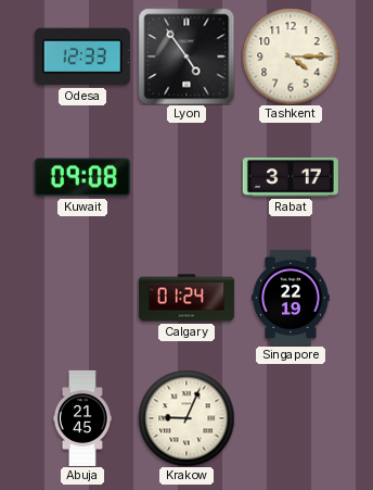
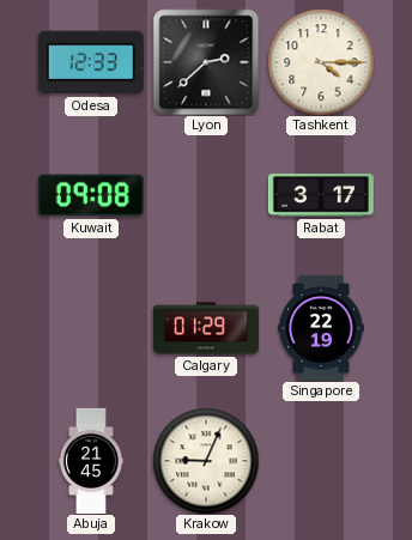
Lyon: 4:54 -> 2:38
Calgary: 01:24 -> 01:29
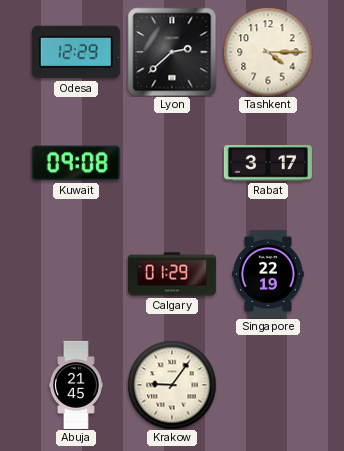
Odesa: 12:33 -> 12:29
Krakow: 9:04 -> 9:06
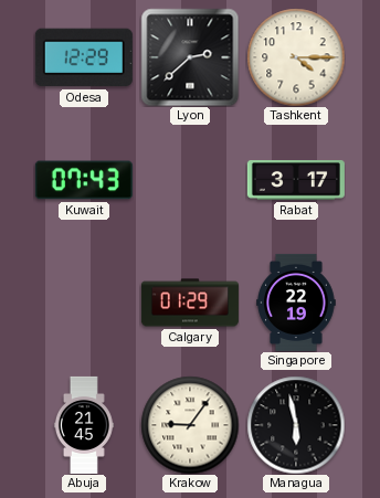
Kuwait: 09:08 -> 07:43
Managua: none -> 5:58
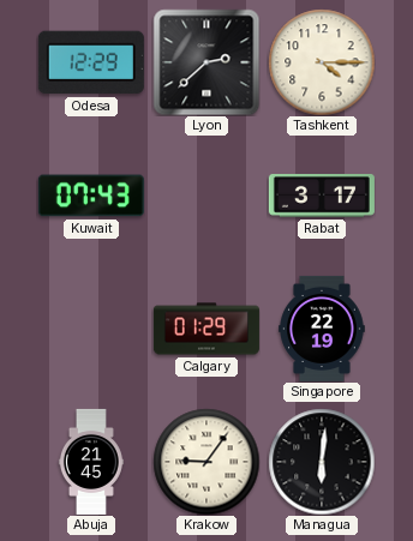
Managua: 5:58 -> 6:01
